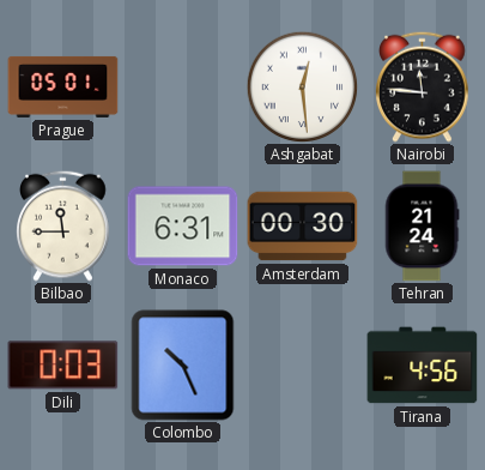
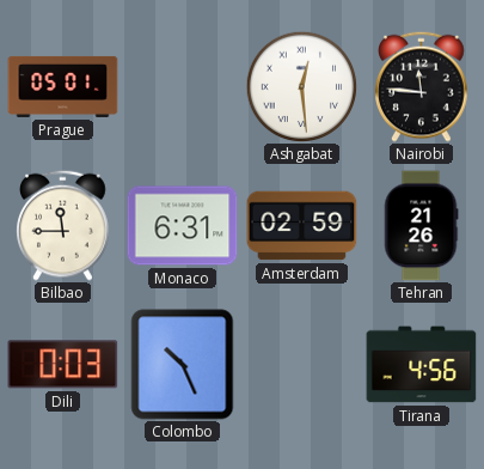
Amsterdam: 00:30 -> 02:59
Tehran: 21:24 -> 21:26
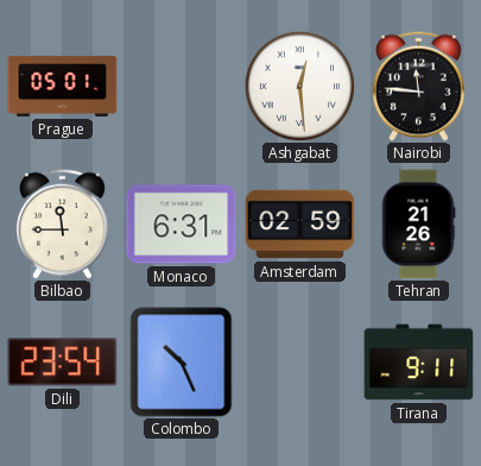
Dili: 0:03 -> 23:54
Tirana: 4:56 -> 9:11
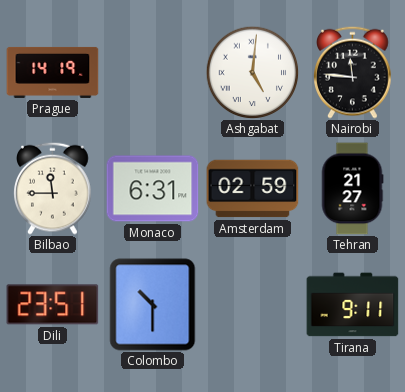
Prague: 05:01 -> 14:19
Ashgabat: 12:29 -> 5:01
Tehran: 21:26 -> 21:27
Dili: 23:54 -> 23:51
Colombo: 10:26 -> 10:30
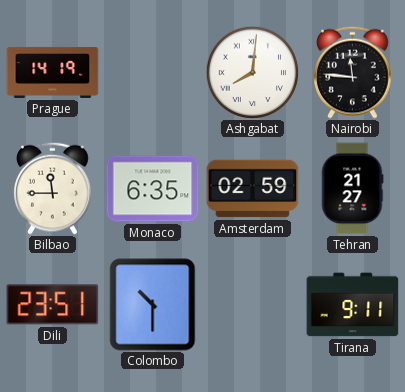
Ashgabat: 5:01 -> 8:01
Monaco: 6:31 -> 6:35
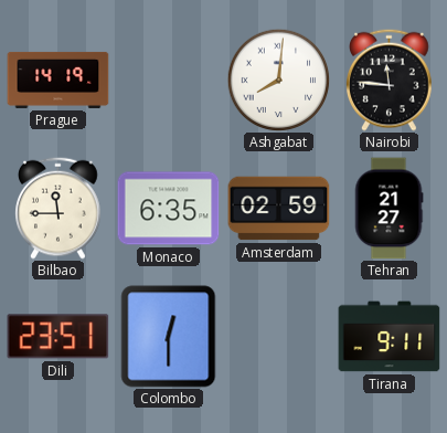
Colombo: 10:30 -> 12:30
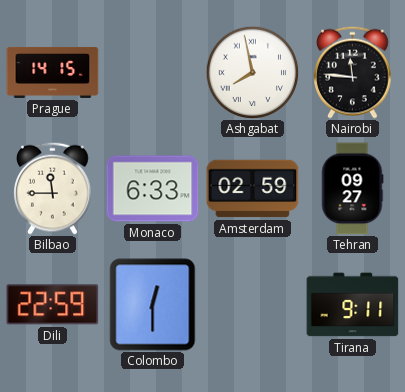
Prague: 14:19 -> 14:15
Ashgabat: 8:01 -> 7:58
Monaco: 6:35 -> 6:33
Tehran: 21:27 -> 09:27
Dili: 23:51 -> 22:59
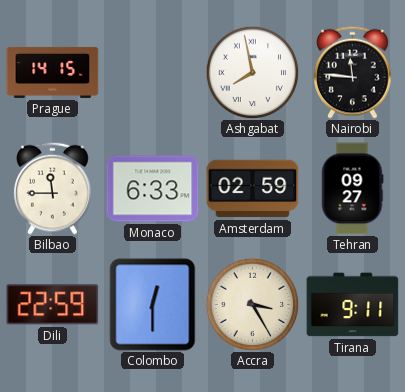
Accra: none -> 3:25
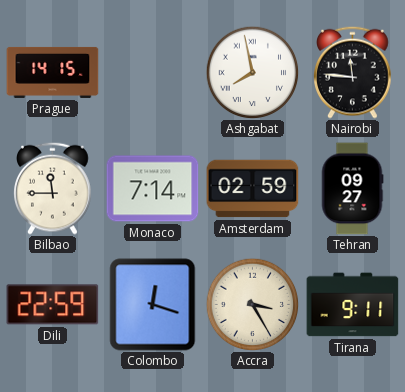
Monaco: 6:33 -> 7:14
Colombo: 12:30 -> 12:18
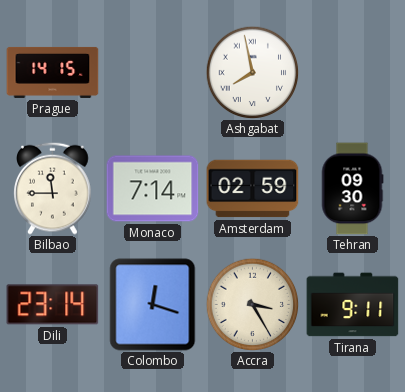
Nairobi: 11:46 -> none
Tehran: 09:27 -> 09:30
Dili: 22:59 -> 23:14
